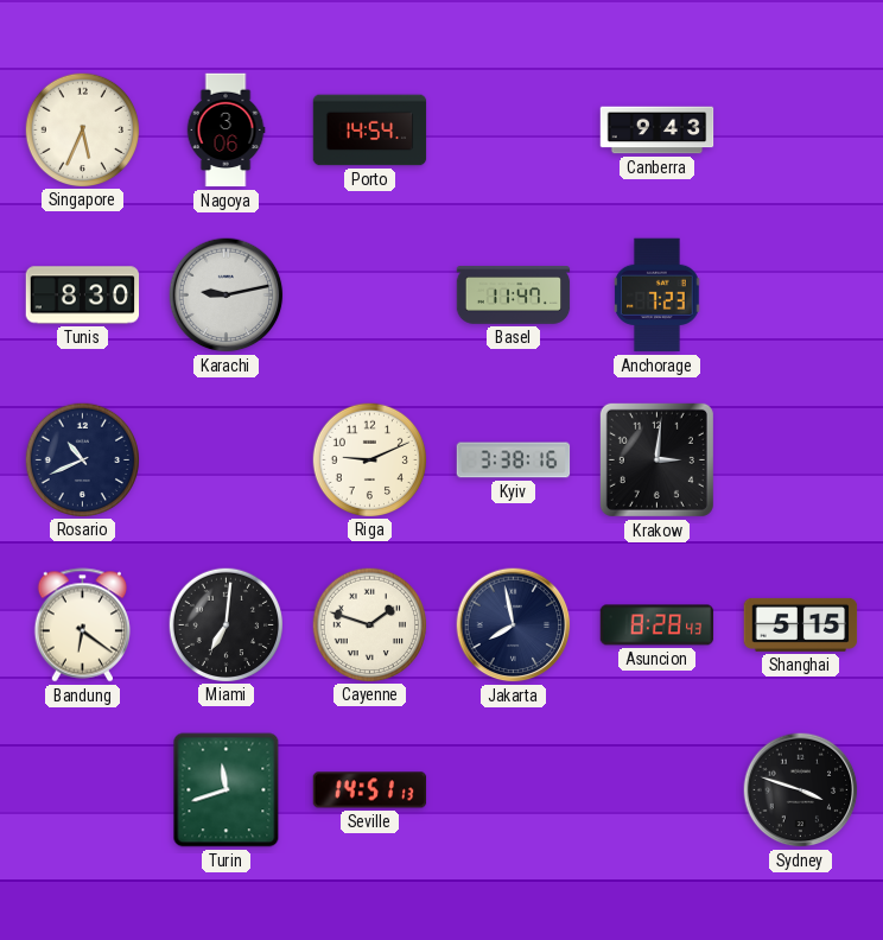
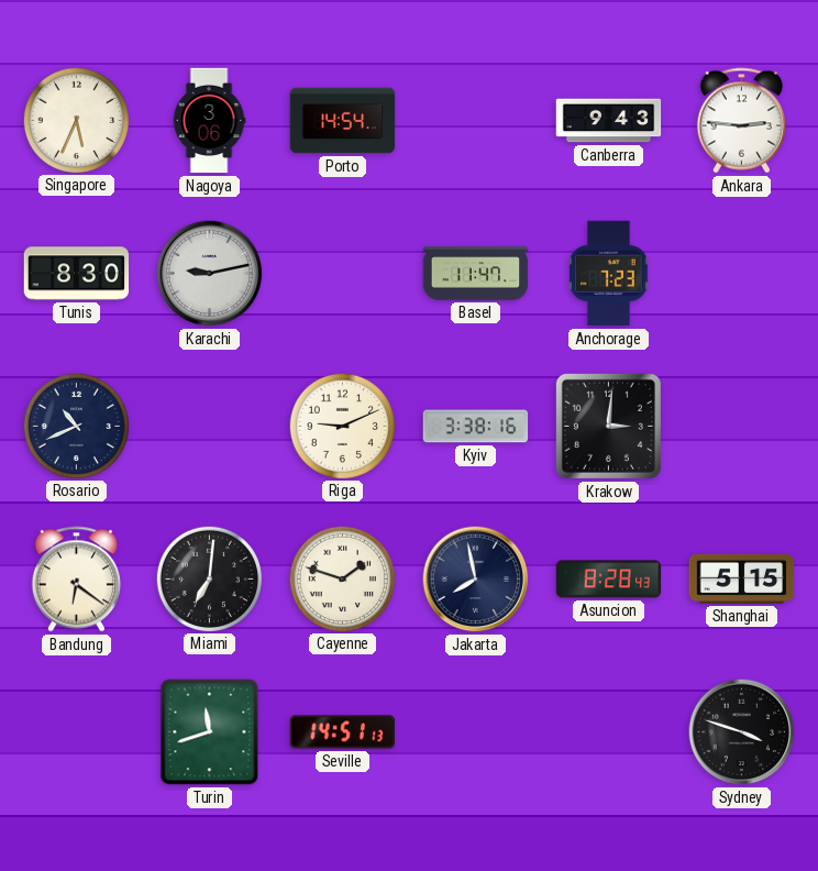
Ankara: none -> 2:46
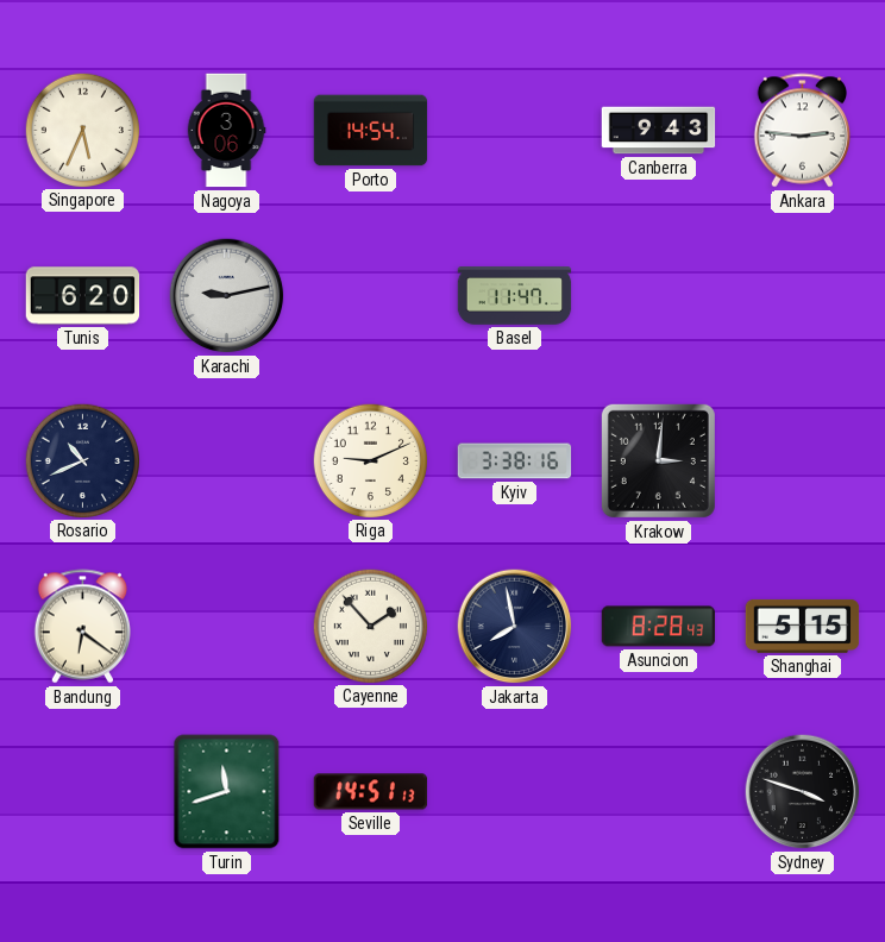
Tunis: 8:30 -> 6:20
Anchorage: 7:23 -> none
Miami: 7:01 -> none
Cayenne: 1:48 -> 1:53
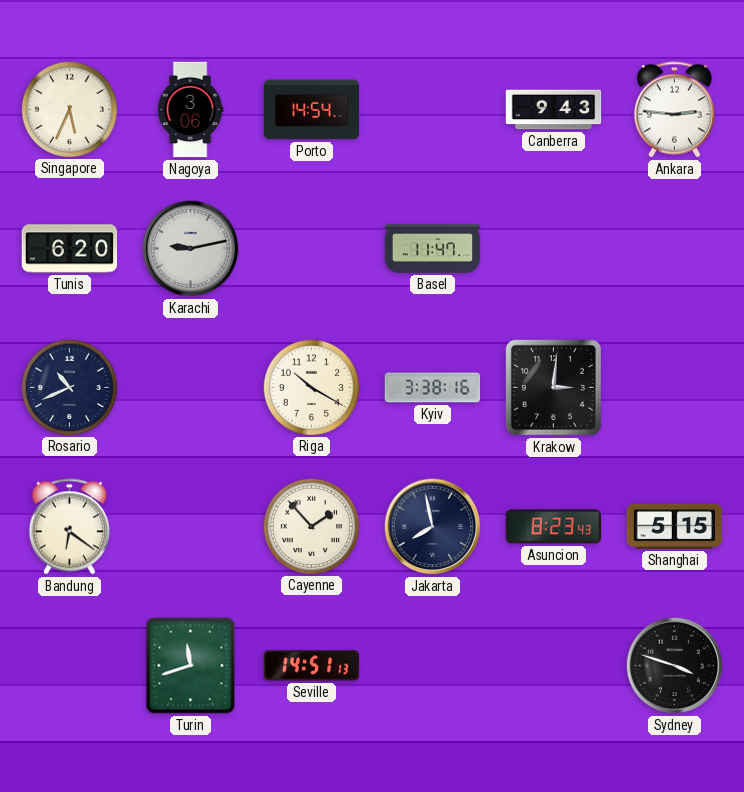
Riga: 9:11 -> 10:20
Asuncion: 8:28 -> 8:23
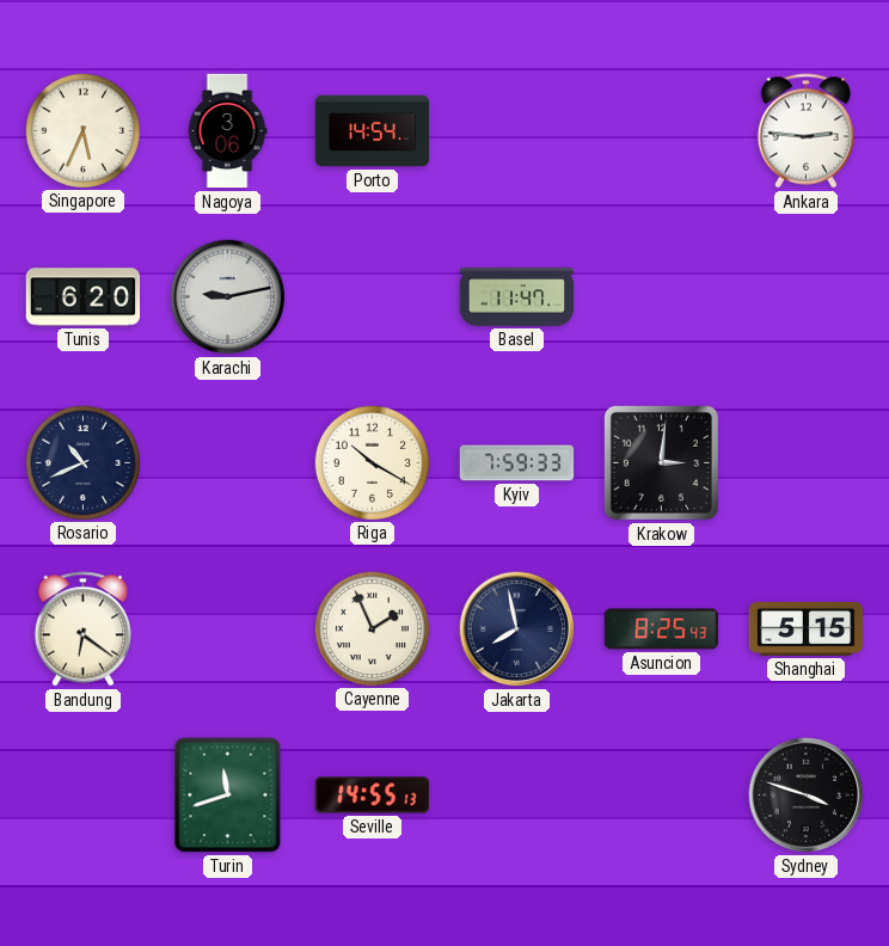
Canberra: 9:43 -> none
Kyiv: 3:38 -> 7:59
Cayenne: 1:53 -> 1:56
Asuncion: 8:23 -> 8:25
Seville: 14:51 -> 14:55
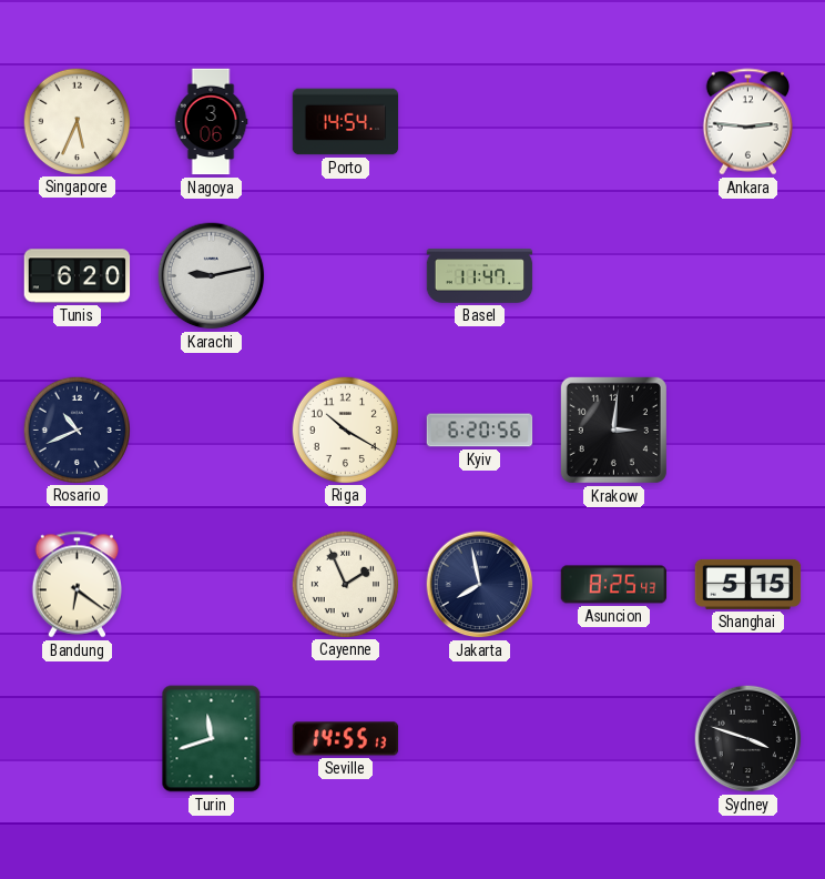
Kyiv: 7:59 -> 6:20
